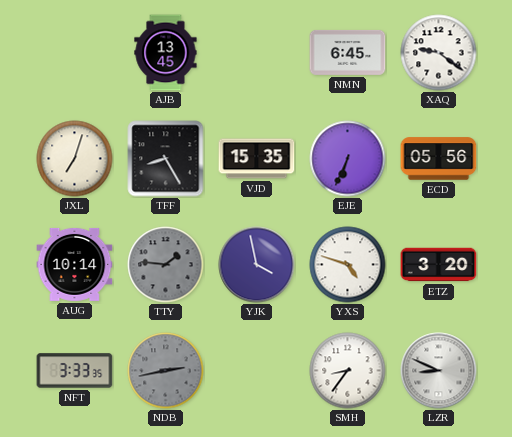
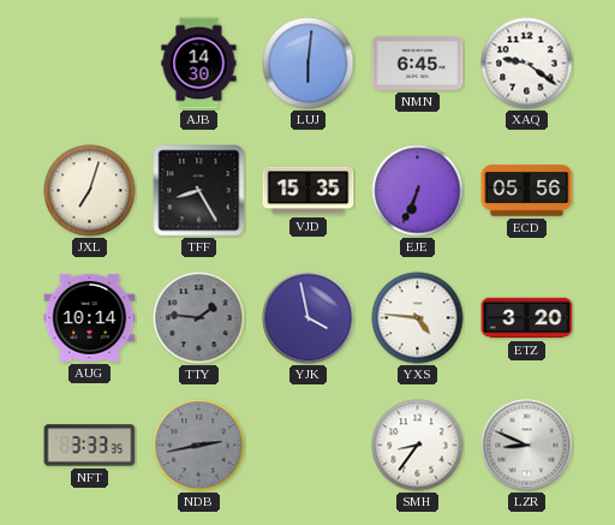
AJB: 13:45 -> 14:30
LUJ: none -> 6:01
YXS: 4:48 -> 4:46
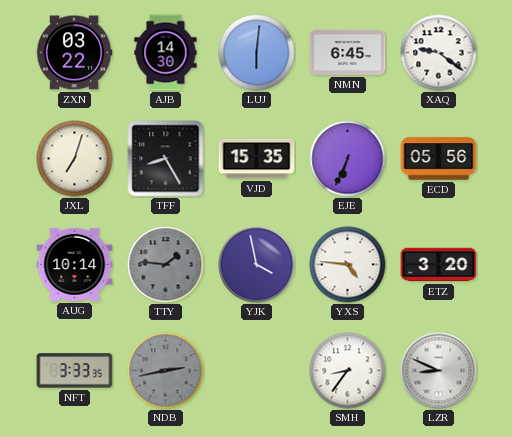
ZXN: none -> 03:22
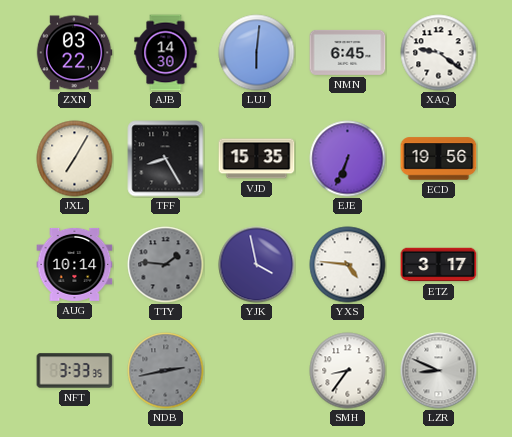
JXL: 7:03 -> 7:05
ECD: 05:56 -> 19:56
ETZ: 3:20 -> 3:17
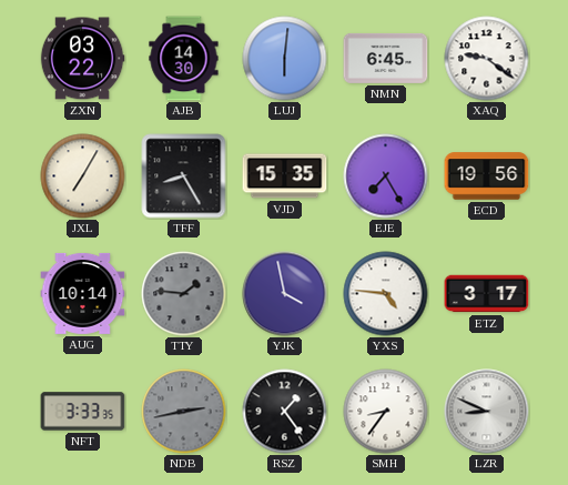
EJE: 6:34 -> 7:25
RSZ: none -> 1:24
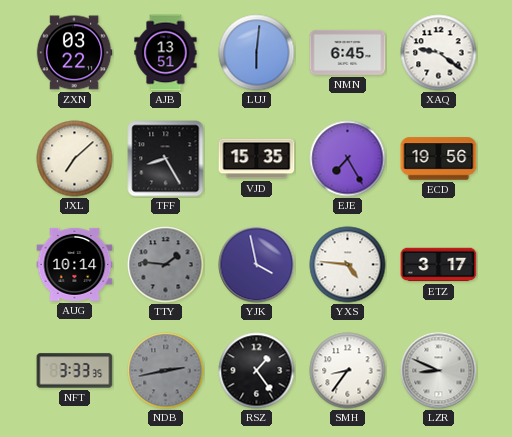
AJB: 14:30 -> 13:51
JXL: 7:05 -> 7:08
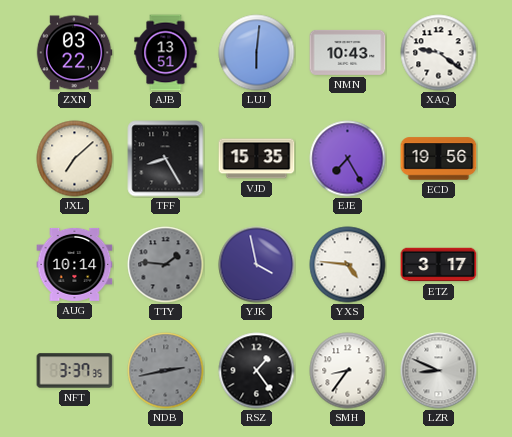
NMN: 6:45 -> 10:43
NFT: 3:33 -> 3:37
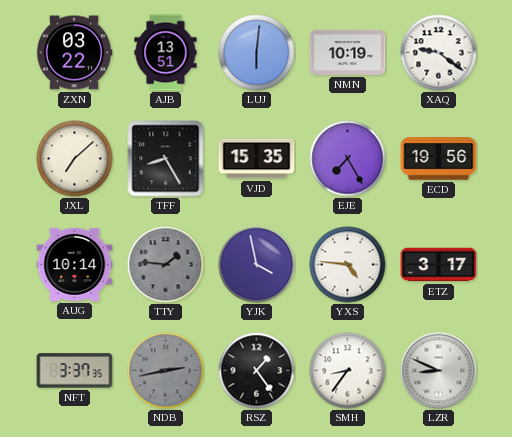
NMN: 10:43 -> 10:19
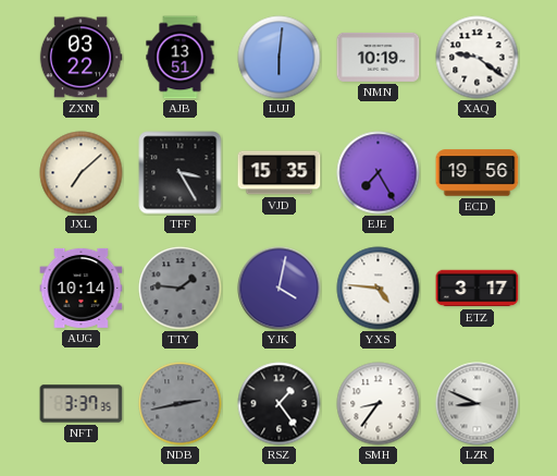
TFF: 8:25 -> 3:25
YJK: 3:58 -> 4:02
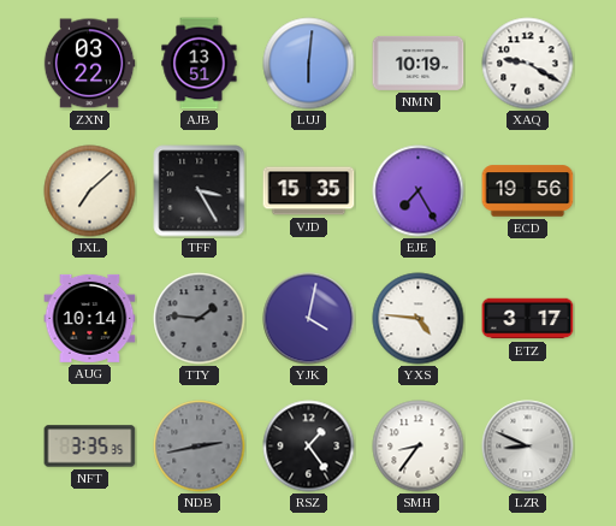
XAQ: 9:21 -> 9:20
NFT: 3:37 -> 3:35
